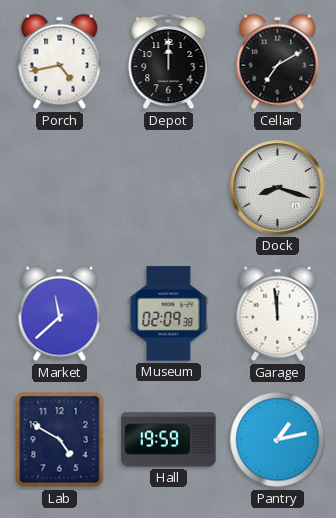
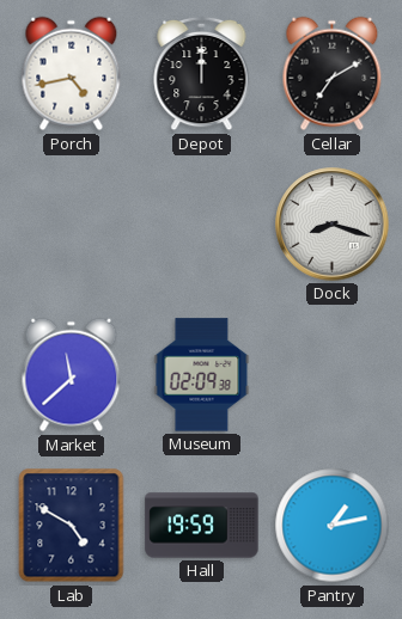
Garage: 11:59 -> none
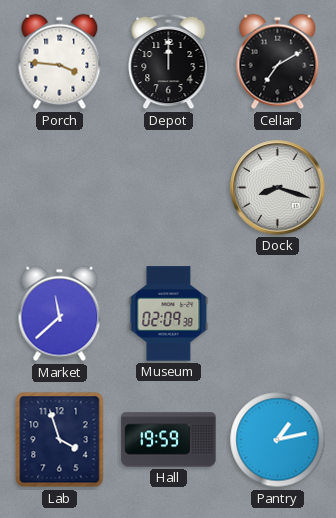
Porch: 4:43 -> 3:46
Lab: 4:50 -> 3:57
